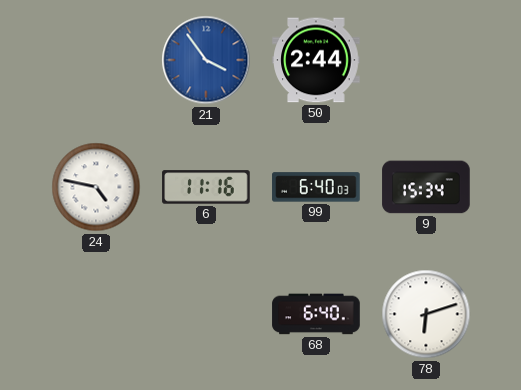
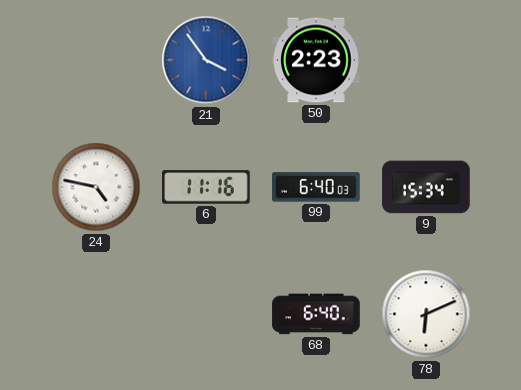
50: 2:44 -> 2:23
78: 6:12 -> 6:11
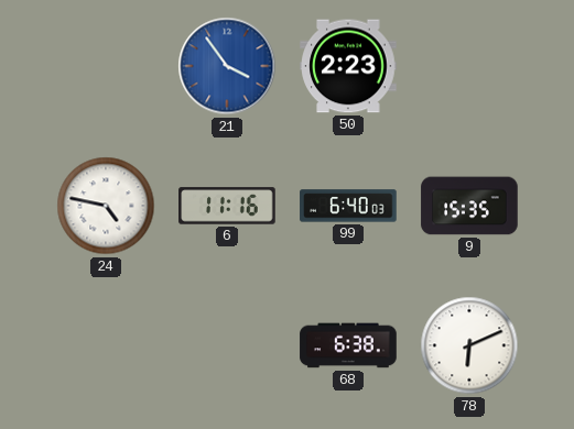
9: 15:34 -> 15:35
68: 6:40 -> 6:38
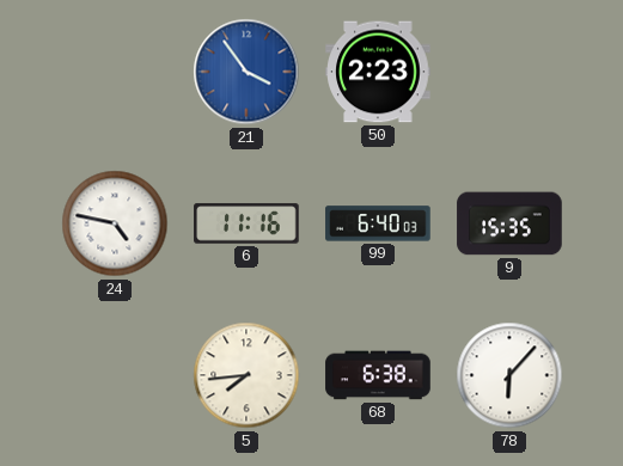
5: none -> 7:44
78: 6:11 -> 6:07
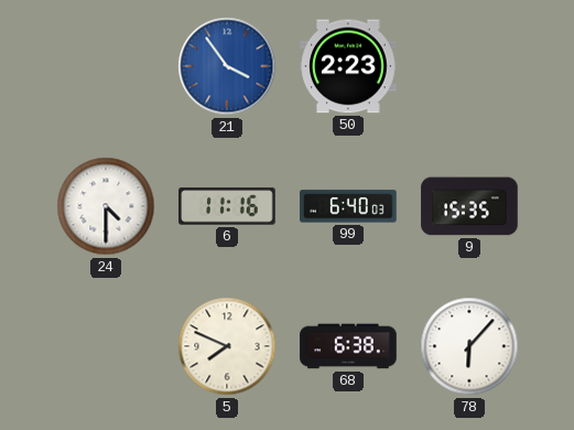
24: 4:47 -> 4:30
5: 7:44 -> 7:49
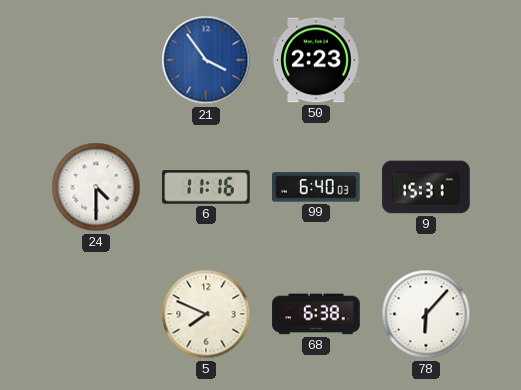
9: 15:35 -> 15:31
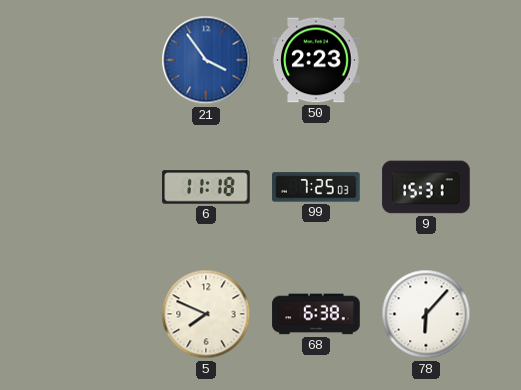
24: 4:30 -> none
6: 11:16 -> 11:18
99: 6:40 -> 7:25
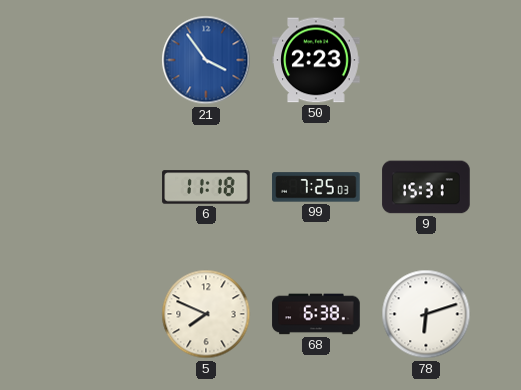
78: 6:07 -> 6:12
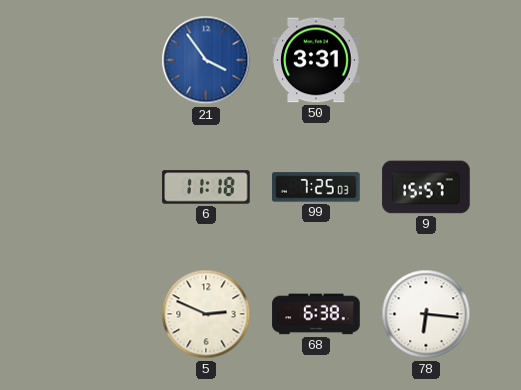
50: 2:23 -> 3:31
9: 15:31 -> 15:57
5: 7:49 -> 2:49
78: 6:12 -> 6:16
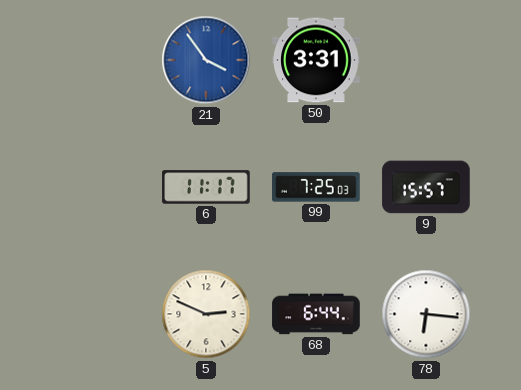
6: 11:18 -> 11:17
68: 6:38 -> 6:44
